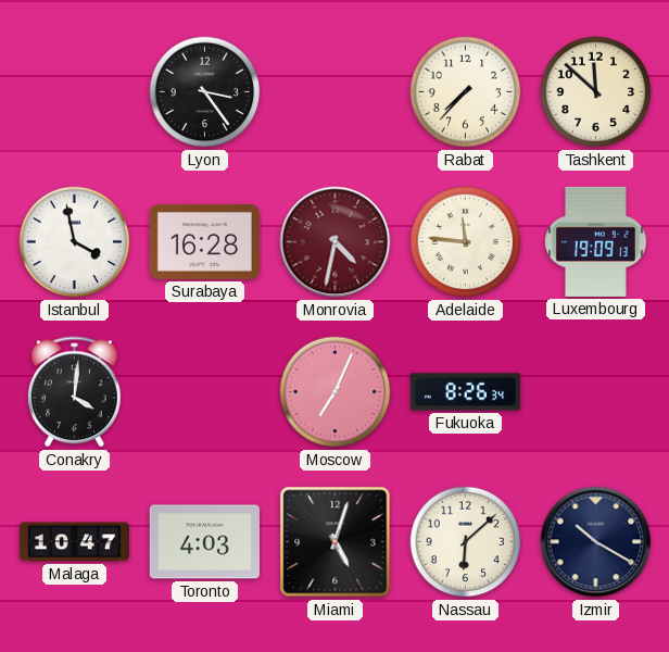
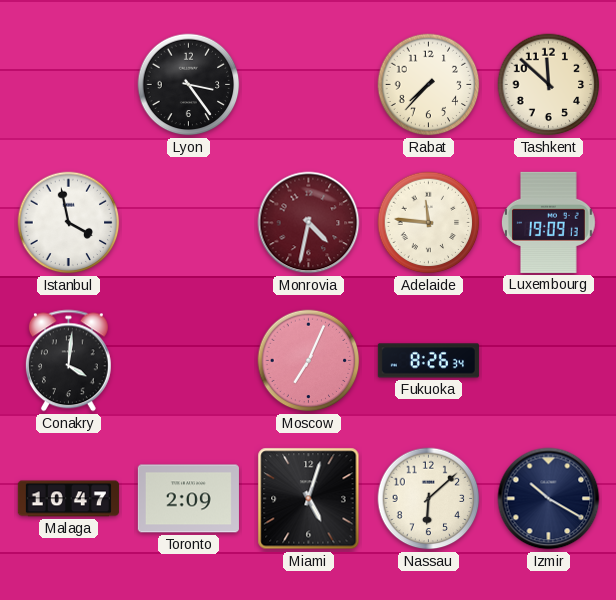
Surabaya: 16:28 -> none
Toronto: 4:03 -> 2:09
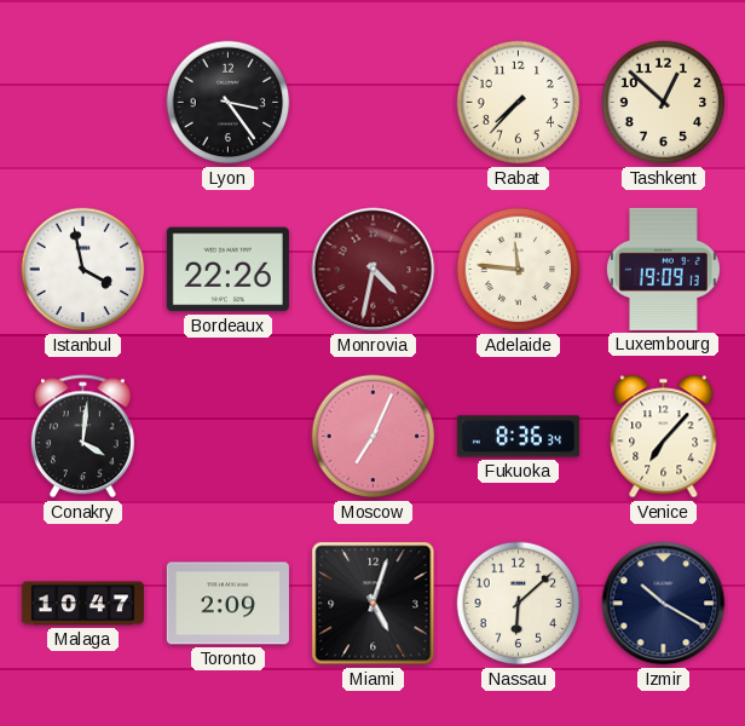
Tashkent: 11:52 -> 12:52
Bordeaux: none -> 22:26
Fukuoka: 8:26 -> 8:36
Venice: none -> 7:07
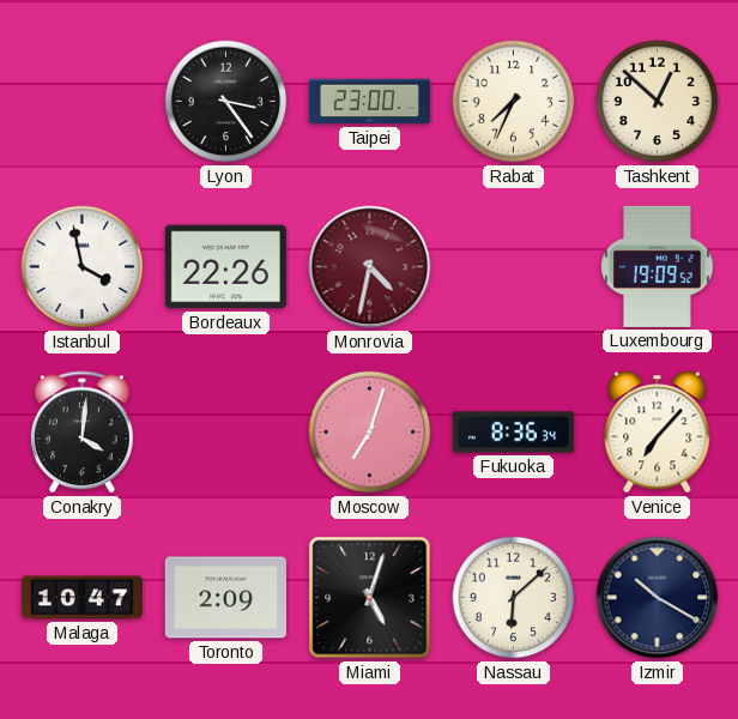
Taipei: none -> 23:00
Rabat: 7:37 -> 7:34
Adelaide: 11:46 -> none
Luxembourg: 19:09:13 -> 19:09:52
Moscow: 7:04 -> 7:03
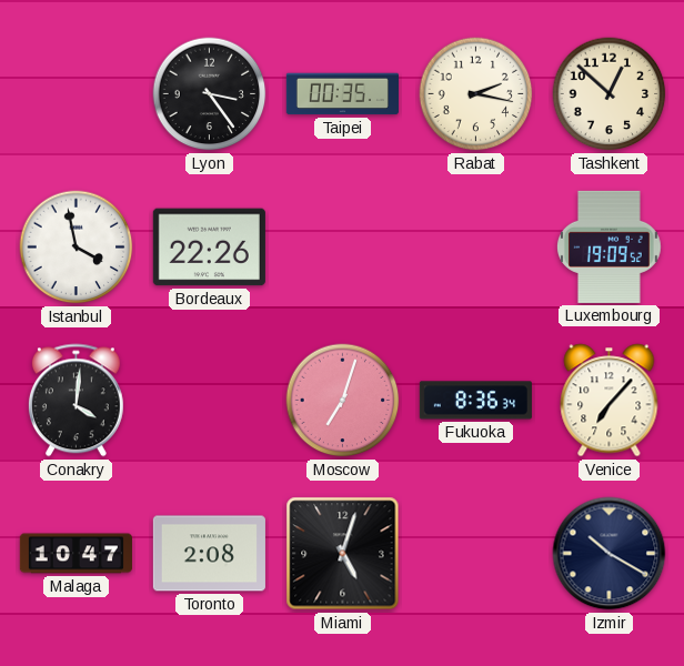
Taipei: 23:00 -> 00:35
Rabat: 7:34 -> 2:17
Monrovia: 4:32 -> none
Toronto: 2:09 -> 2:08
Nassau: 6:08 -> none
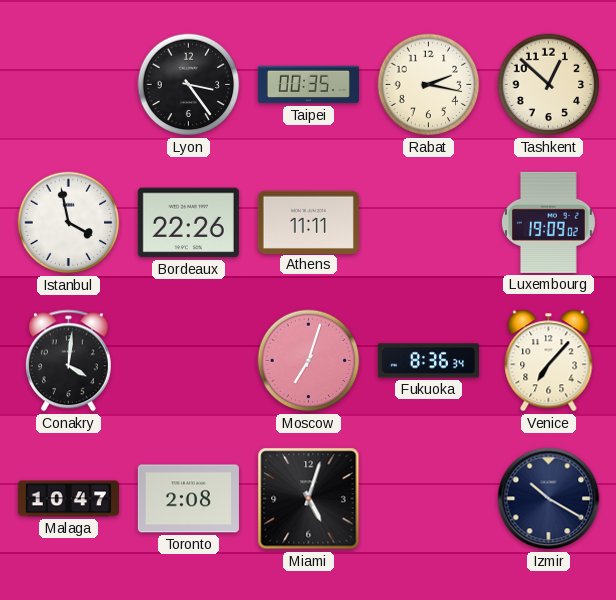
Athens: none -> 11:11
Luxembourg: 19:09:52 -> 19:09:02
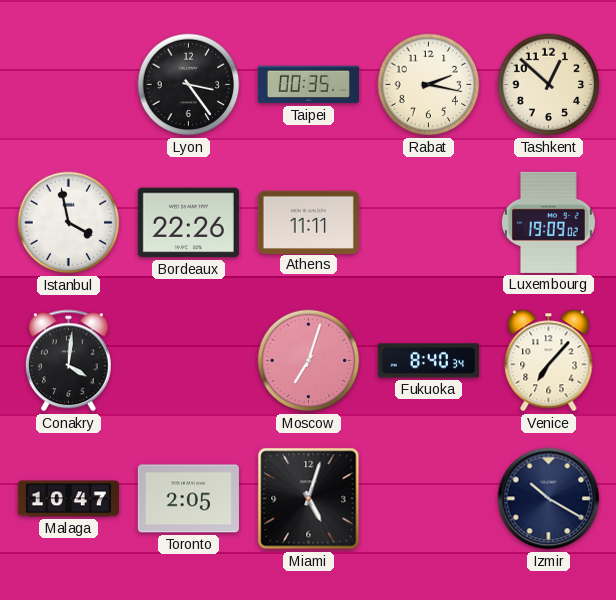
Fukuoka: 8:36 -> 8:40
Toronto: 2:08 -> 2:05
